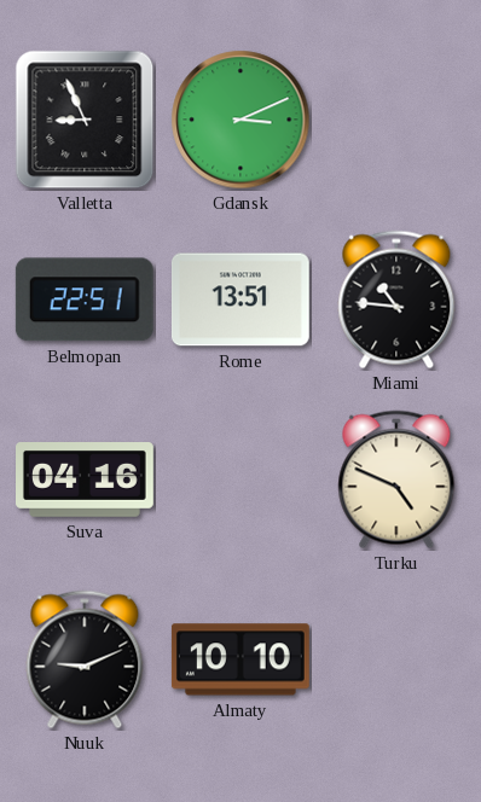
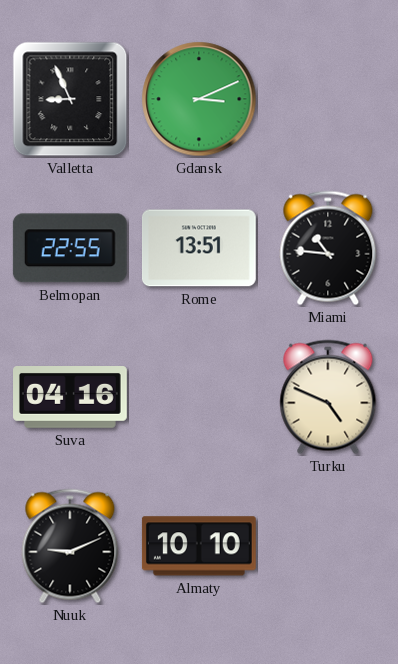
Belmopan: 22:51 -> 22:55
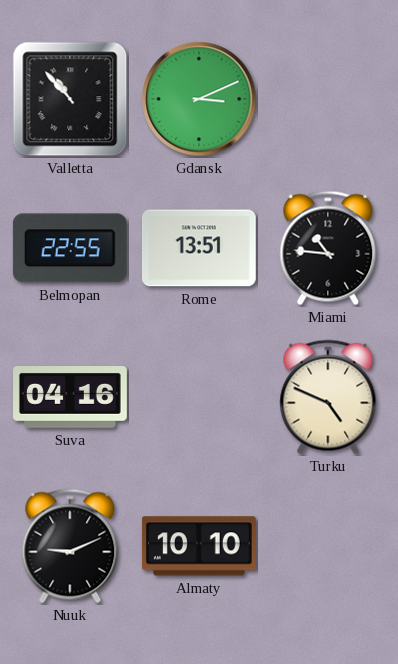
Valletta: 8:56 -> 10:53
